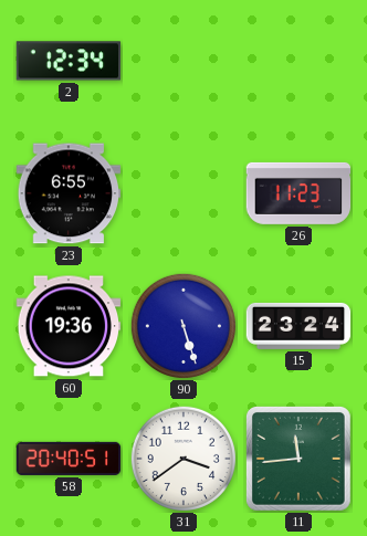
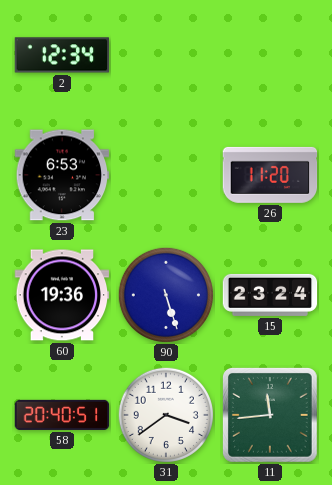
23: 6:55 -> 6:53
26: 11:23 -> 11:20
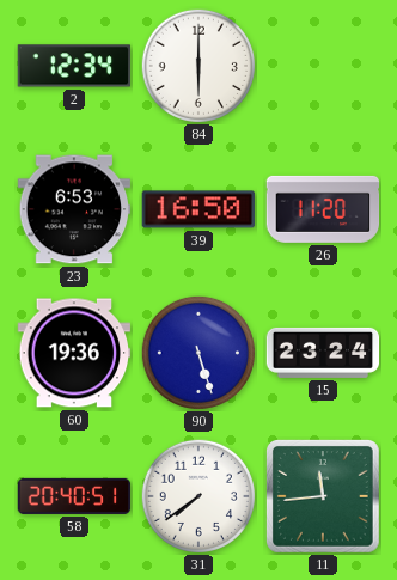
84: none -> 6:00
39: none -> 16:50
31: 3:39 -> 7:39
